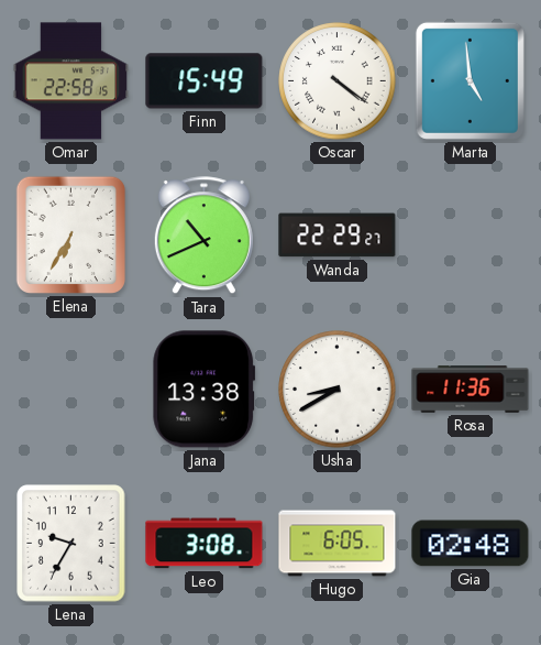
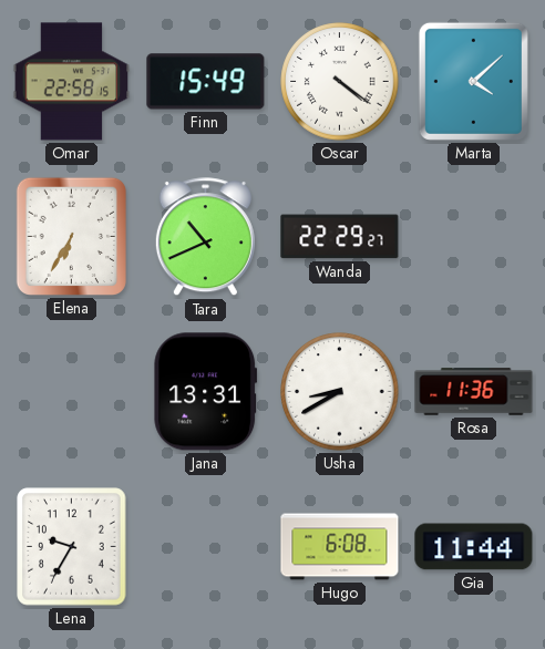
Marta: 4:59 -> 4:08
Jana: 13:38 -> 13:31
Leo: 3:08 -> none
Hugo: 6:05 -> 6:08
Gia: 02:48 -> 11:44
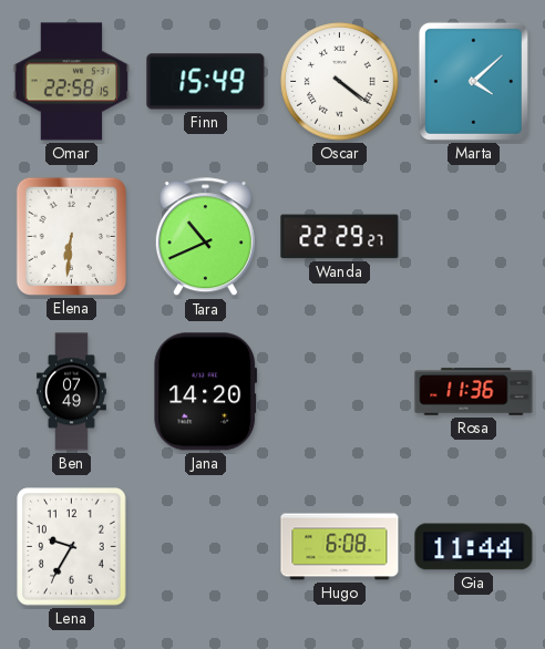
Elena: 6:35 -> 6:31
Ben: none -> 07:49
Jana: 13:31 -> 14:20
Usha: 8:40 -> none
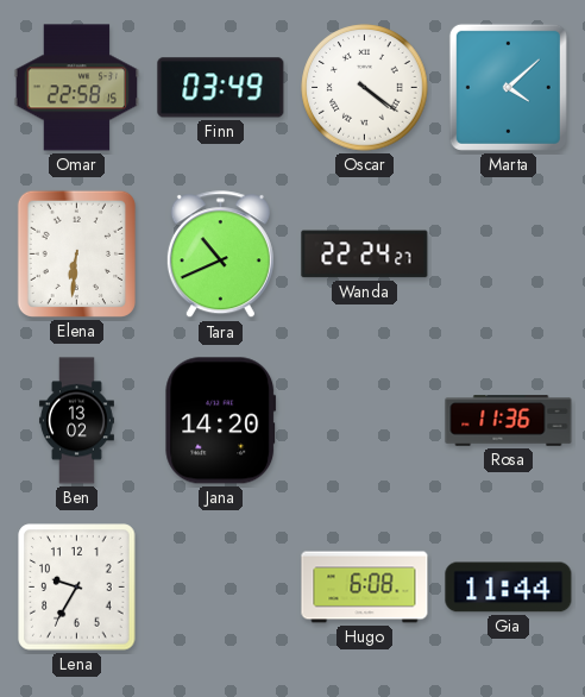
Finn: 15:49 -> 03:49
Wanda: 22:29 -> 22:24
Ben: 07:49 -> 13:02
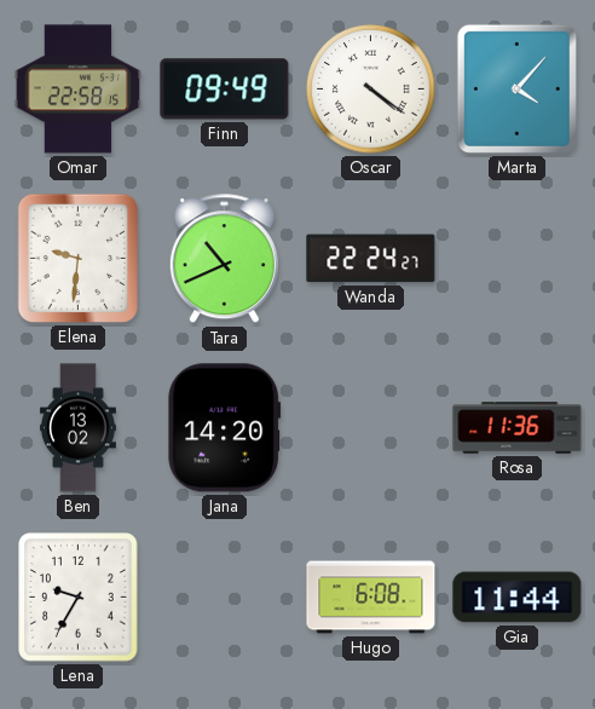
Finn: 03:49 -> 09:49
Marta: 4:08 -> 4:07
Elena: 6:31 -> 9:31
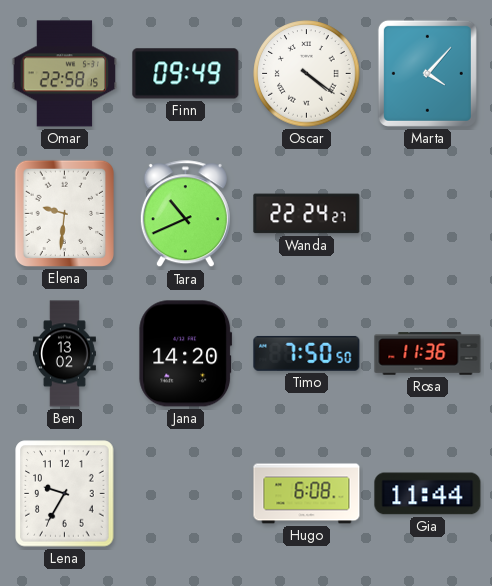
Timo: none -> 7:50
